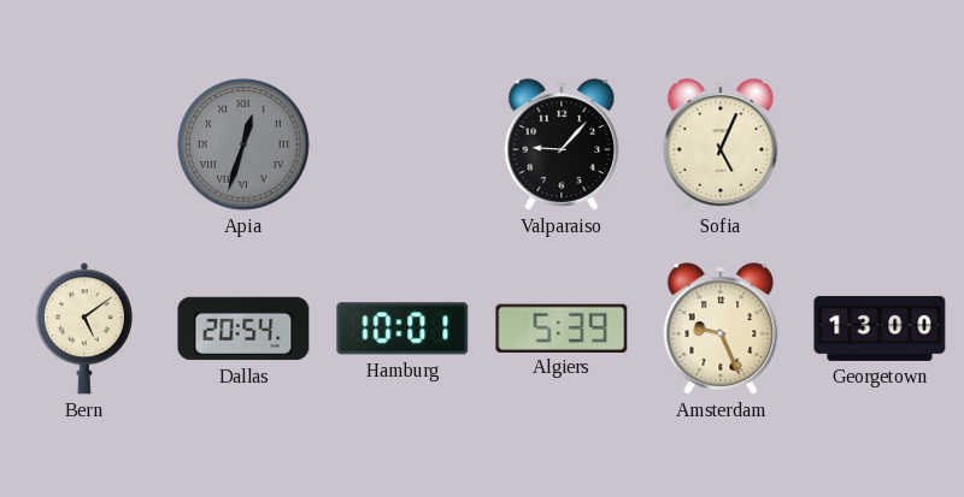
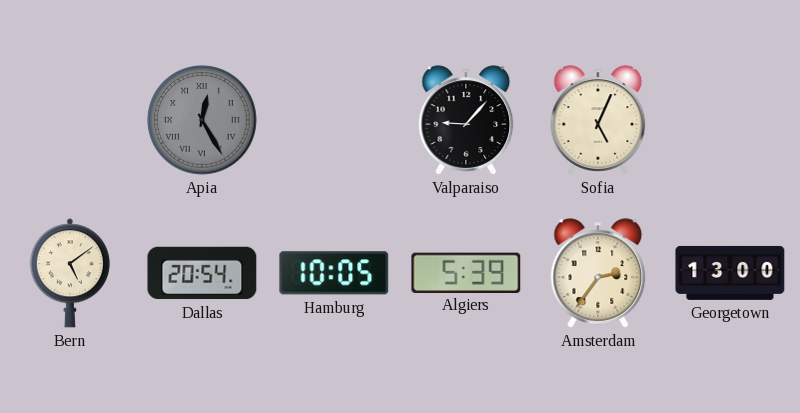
Apia: 12:33 -> 12:25
Hamburg: 10:01 -> 10:05
Amsterdam: 9:26 -> 2:36
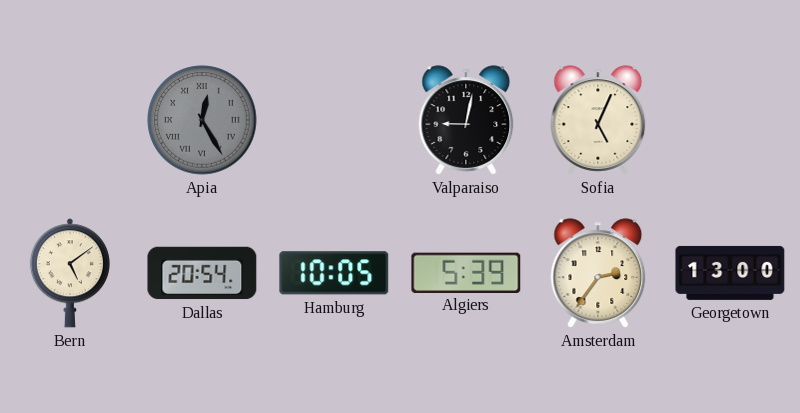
Valparaiso: 9:07 -> 9:02
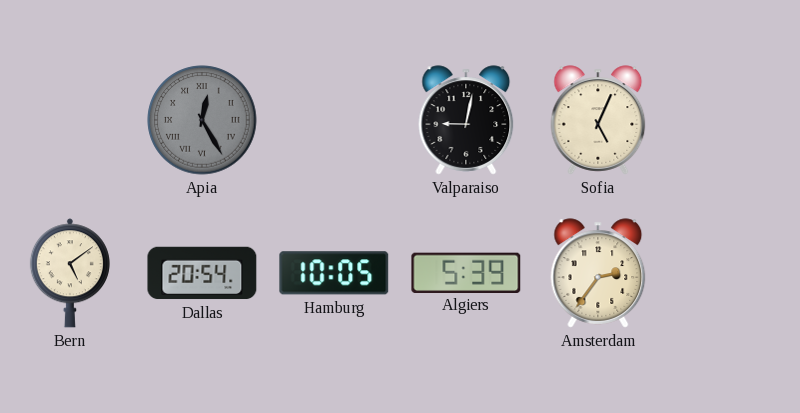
Georgetown: 13:00 -> none
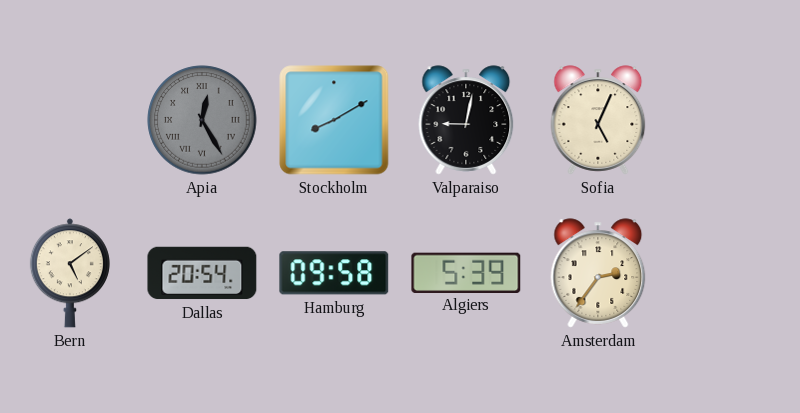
Stockholm: none -> 8:10
Hamburg: 10:05 -> 09:58
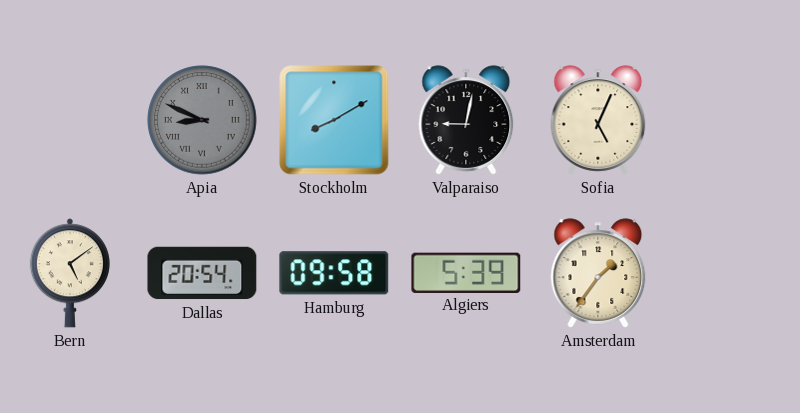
Apia: 12:25 -> 8:49
Amsterdam: 2:36 -> 1:36
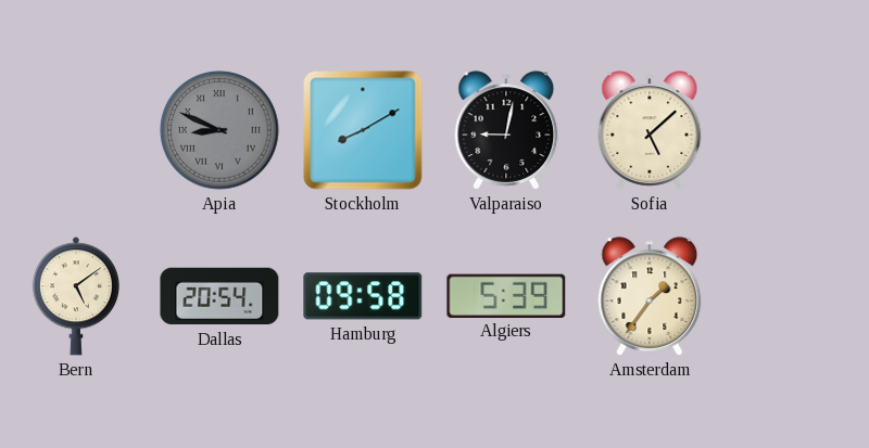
Sofia: 5:04 -> 5:08
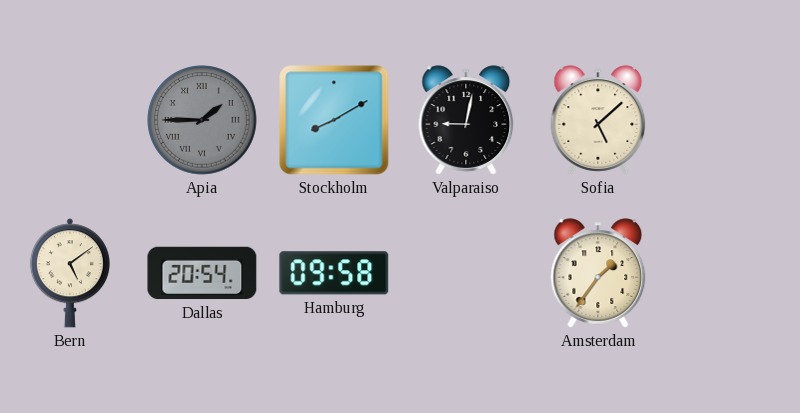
Apia: 8:49 -> 1:45
Algiers: 5:39 -> none
